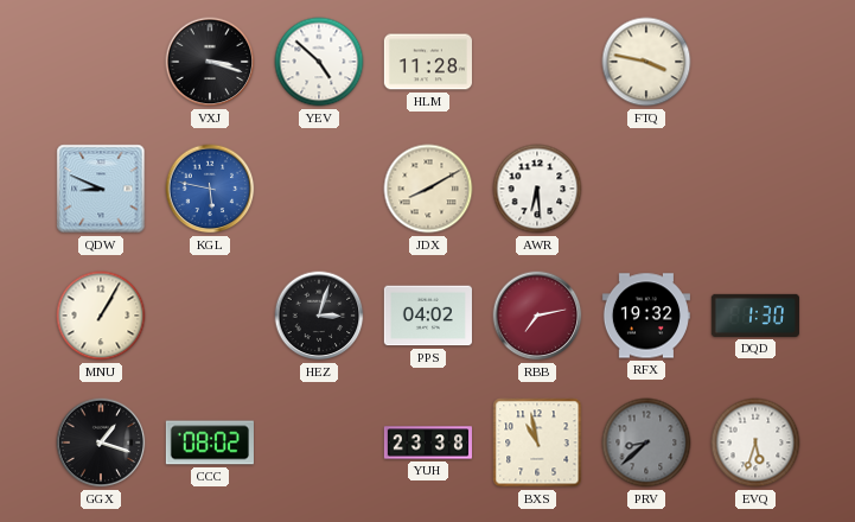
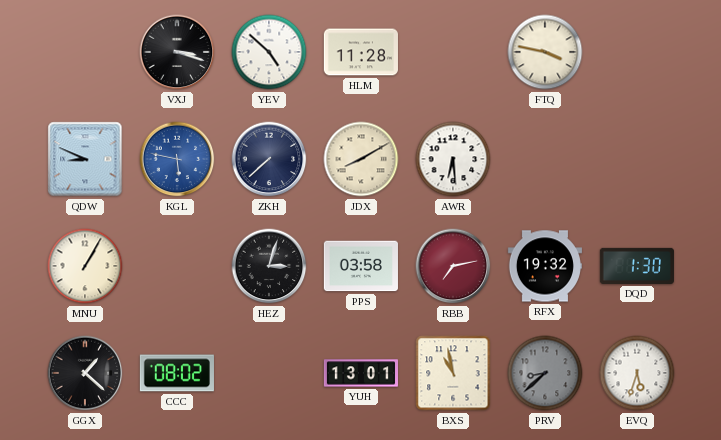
ZKH: none -> 7:38
PPS: 04:02 -> 03:58
GGX: 1:18 -> 1:22
YUH: 23:38 -> 13:01
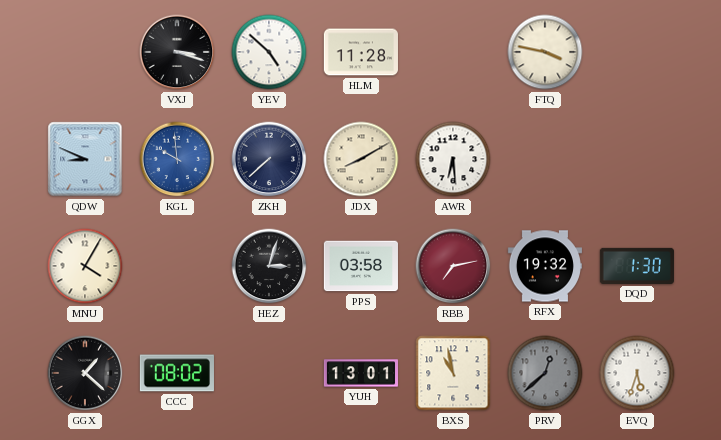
KGL: 5:47 -> 9:59
MNU: 1:05 -> 4:05
PRV: 8:38 -> 12:38
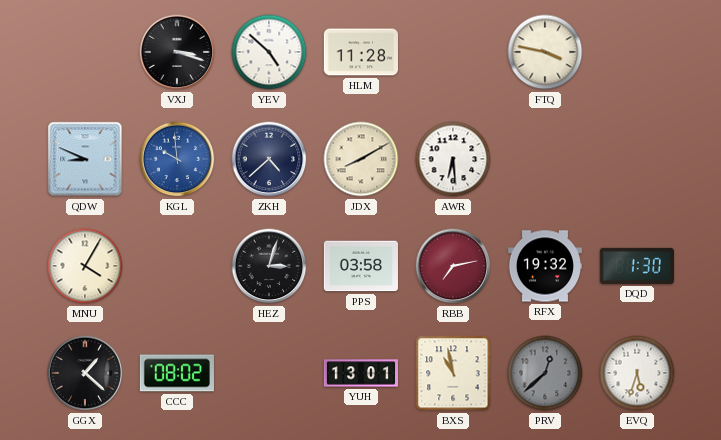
ZKH: 7:38 -> 4:38
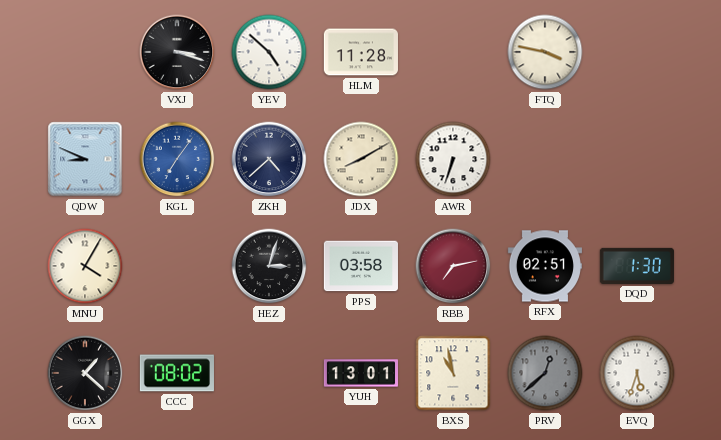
KGL: 9:59 -> 7:06
AWR: 6:29 -> 6:33
RFX: 19:32 -> 02:51
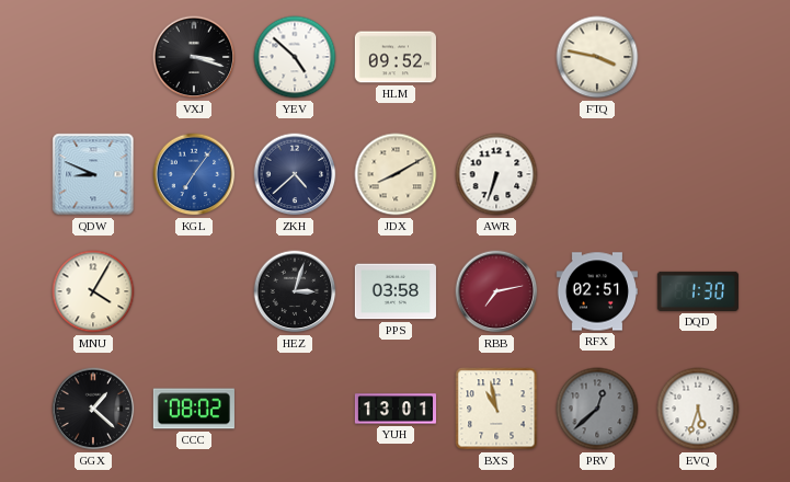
HLM: 11:28 -> 09:52
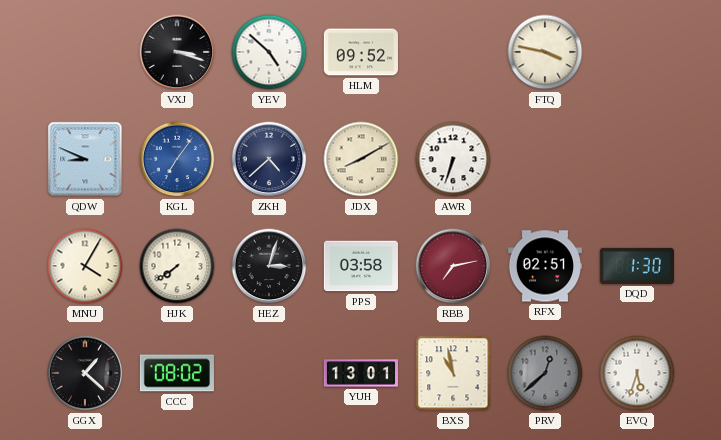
HJK: none -> 7:39
